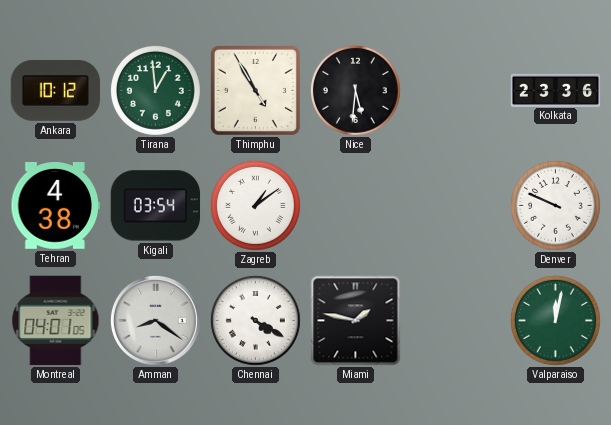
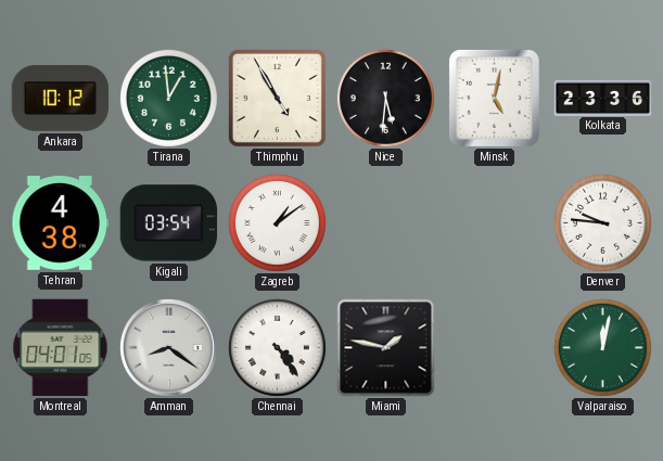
Minsk: none -> 5:02
Denver: 9:49 -> 9:46
Chennai: 4:20 -> 4:24
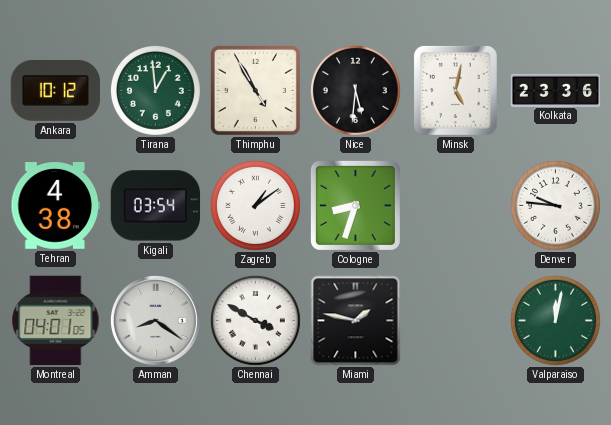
Cologne: none -> 8:33
Chennai: 4:24 -> 3:50
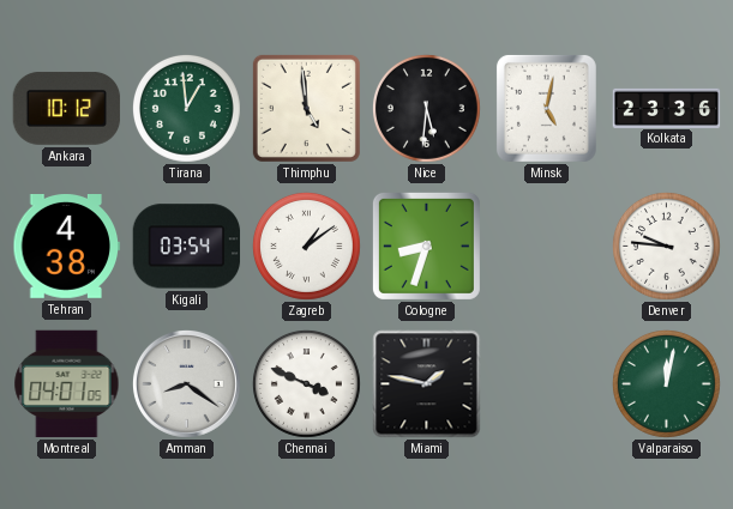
Thimphu: 4:55 -> 4:59
Chennai: 3:50 -> 3:49
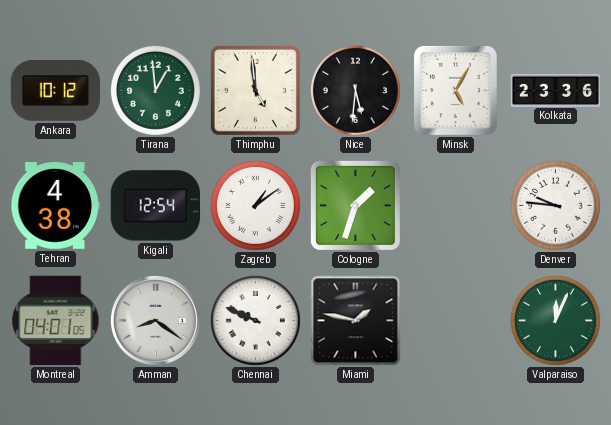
Minsk: 5:02 -> 5:05
Kigali: 03:54 -> 12:54
Cologne: 8:33 -> 1:33
Chennai: 3:49 -> 9:49
Valparaiso: 12:02 -> 12:04
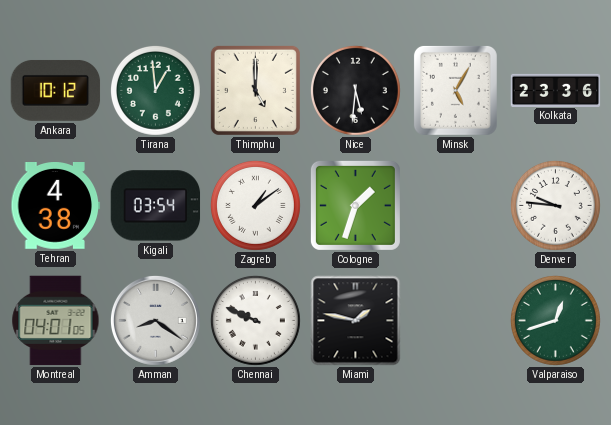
Thimphu: 4:59 -> 5:00
Kigali: 12:54 -> 03:54
Valparaiso: 12:04 -> 12:42
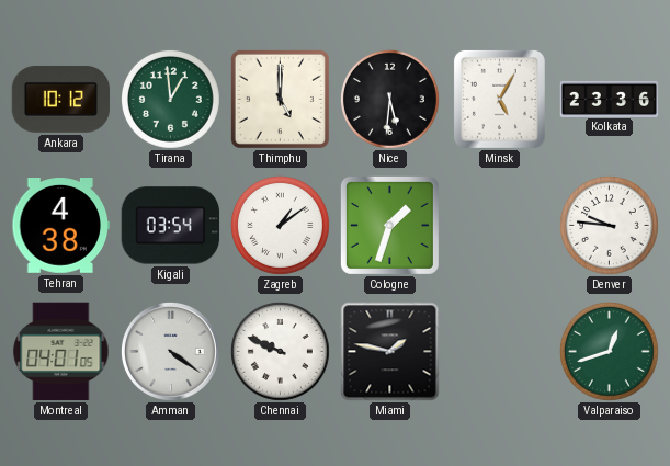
Amman: 8:21 -> 4:21
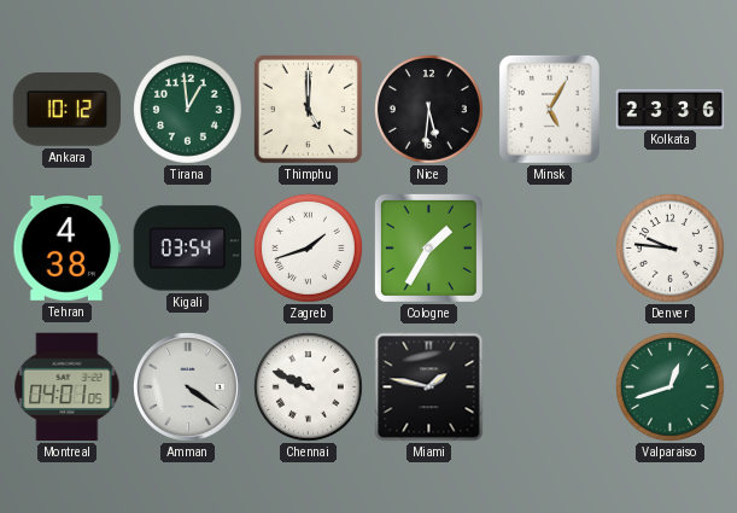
Zagreb: 1:09 -> 1:42
Cologne: 1:33 -> 1:35
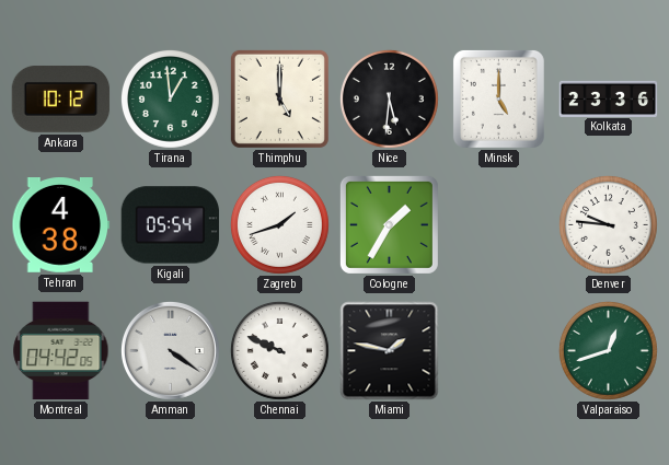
Minsk: 5:05 -> 5:00
Kigali: 03:54 -> 05:54
Montreal: 04:01 -> 04:42
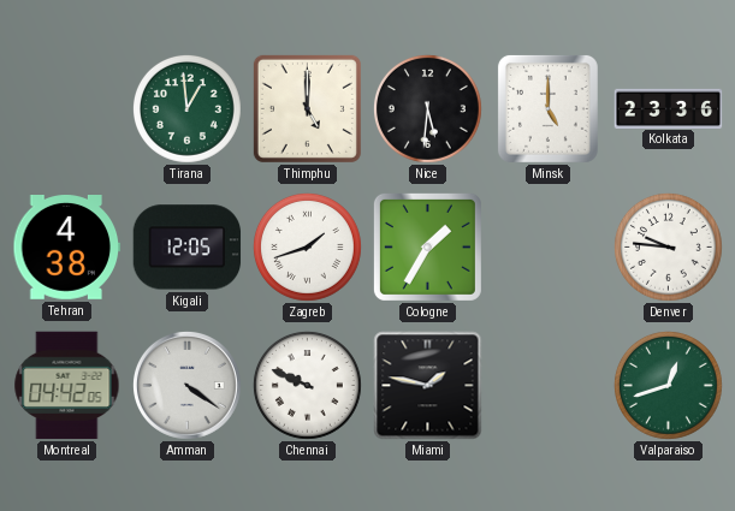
Ankara: 10:12 -> none
Kigali: 05:54 -> 12:05
